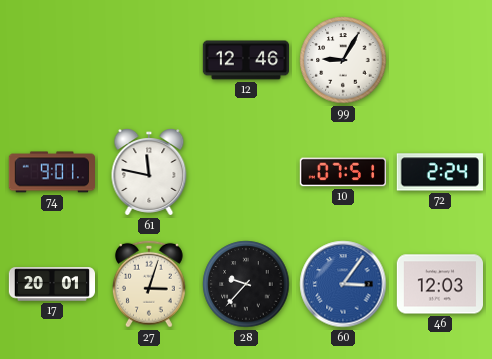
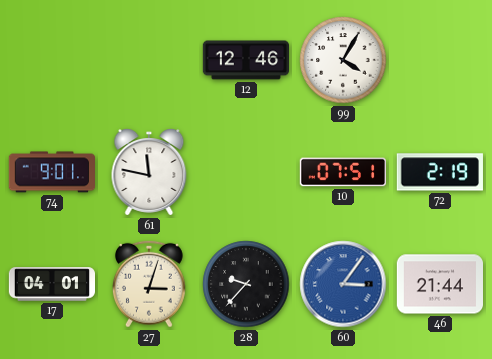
99: 9:05 -> 4:05
72: 2:24 -> 2:19
17: 20:01 -> 04:01
46: 12:03 -> 21:44
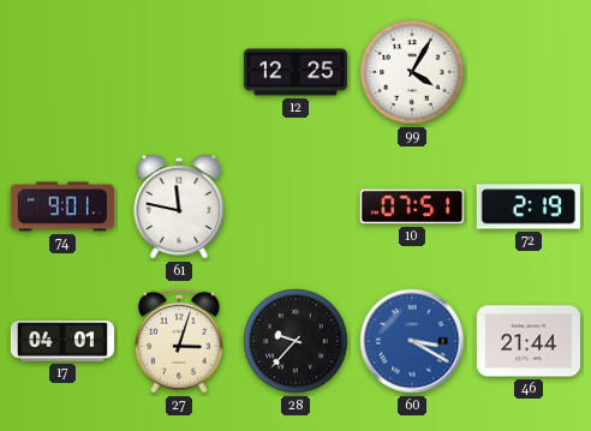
12: 12:46 -> 12:25
60: 3:06 -> 3:20
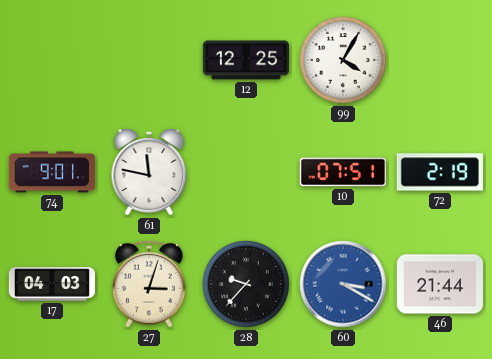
17: 04:01 -> 04:03
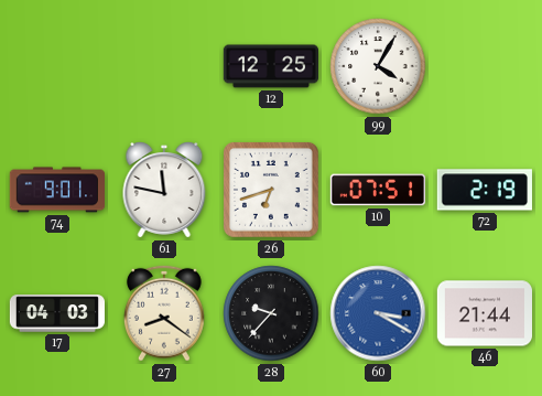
26: none -> 6:42
27: 3:03 -> 8:21
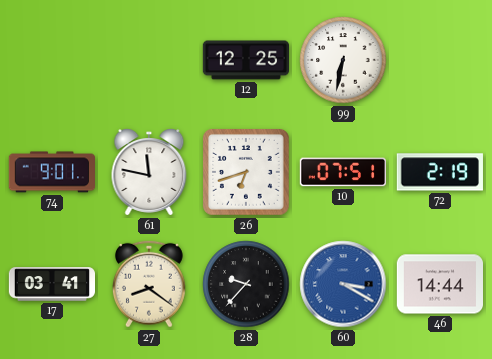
99: 4:05 -> 6:32
17: 04:03 -> 03:41
46: 21:44 -> 14:44
